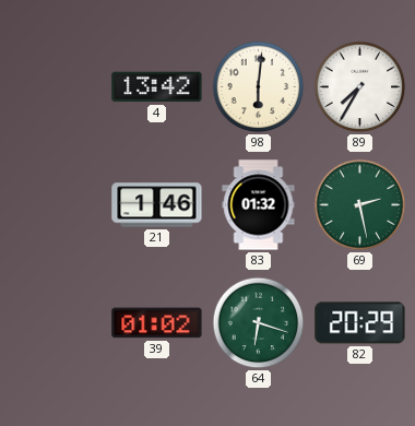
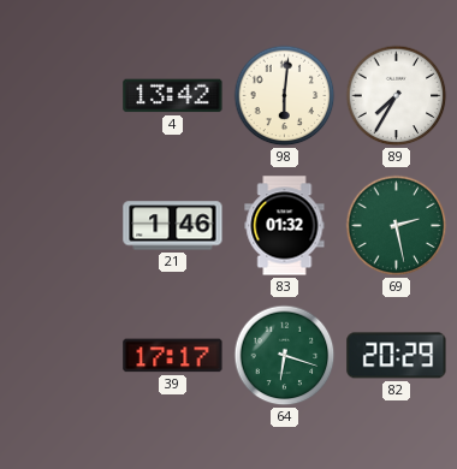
39: 01:02 -> 17:17
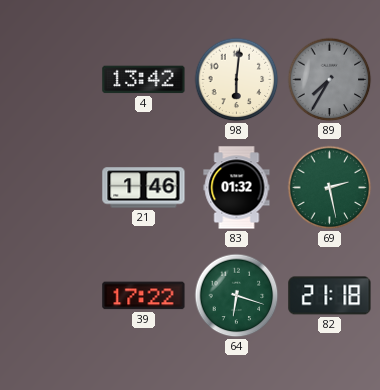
89 dial: white -> grey
39: 17:17 -> 17:22
82: 20:29 -> 21:18
